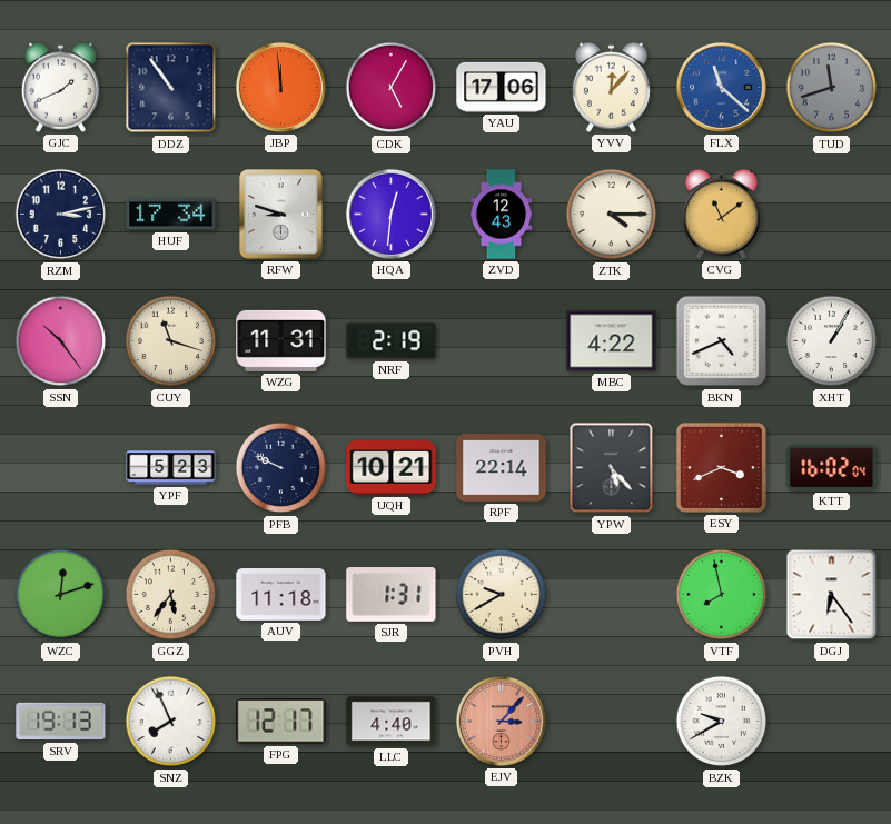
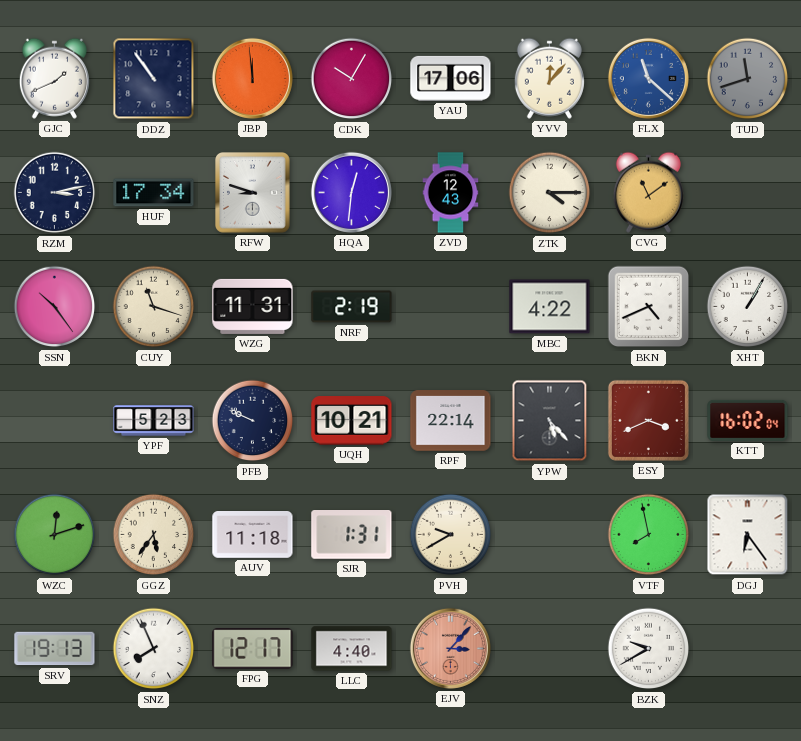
CDK: 5:05 -> 10:05
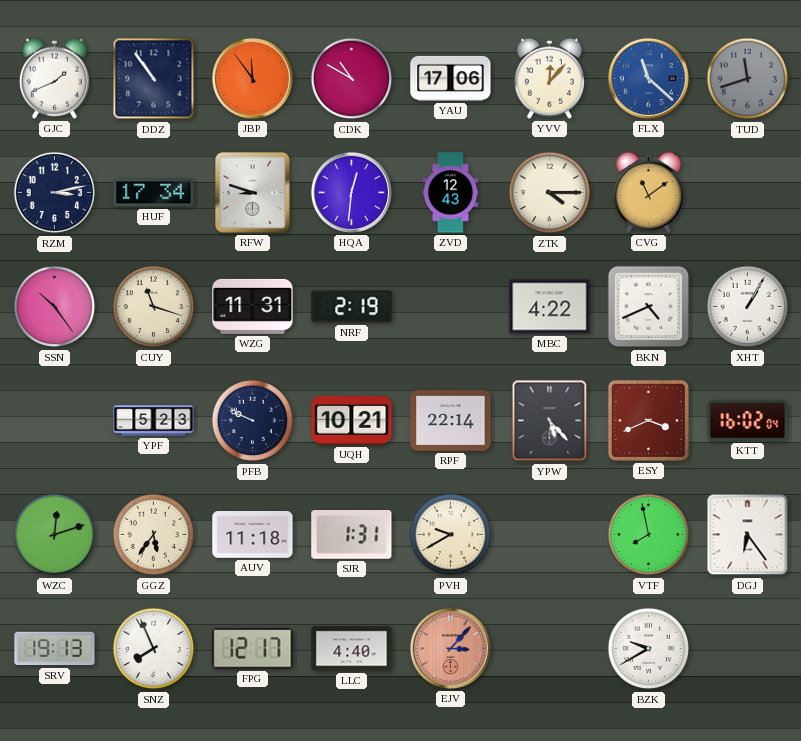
JBP: 11:59 -> 11:54
CDK: 10:05 -> 10:50
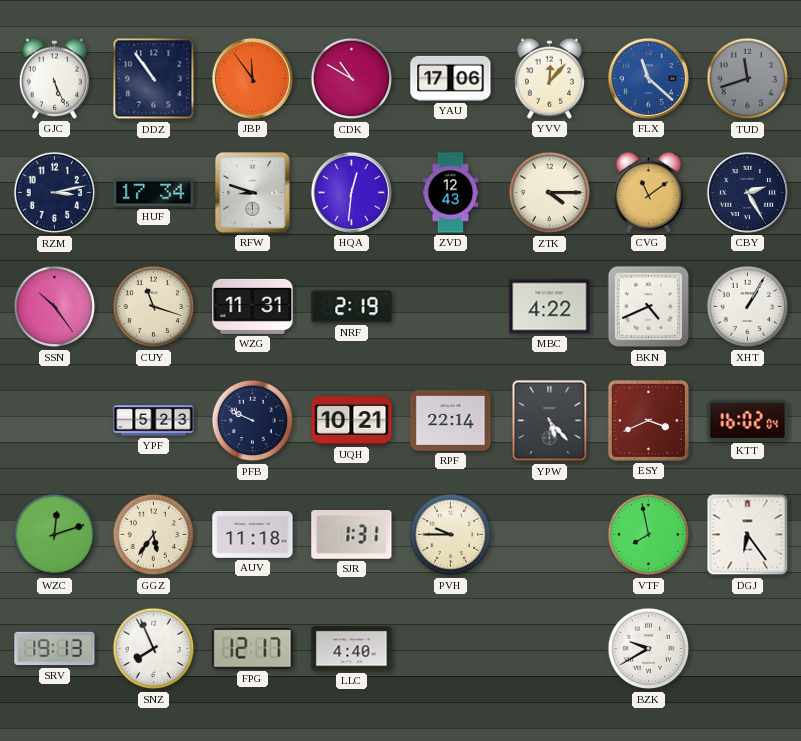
GJC: 1:41 -> 5:26
CBY: none -> 2:25
PVH: 9:40 -> 9:45
EJV: 3:07 -> none
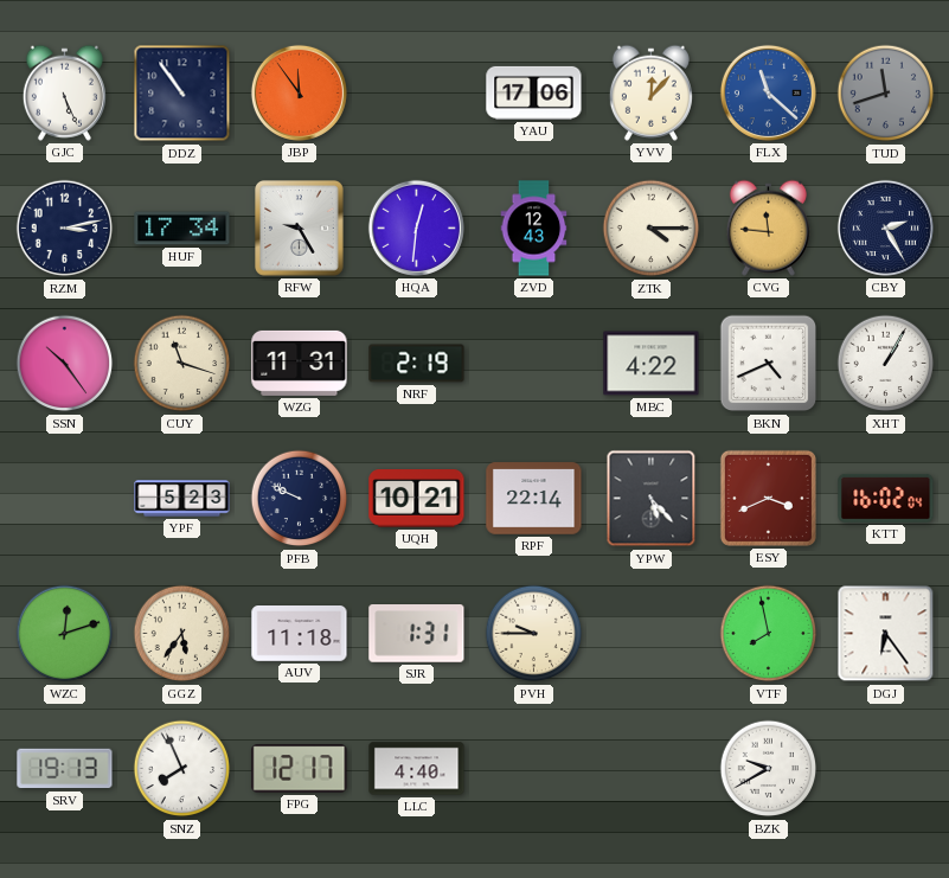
CDK: 10:50 -> none
RFW: 8:48 -> 9:25
CVG: 11:09 -> 11:46
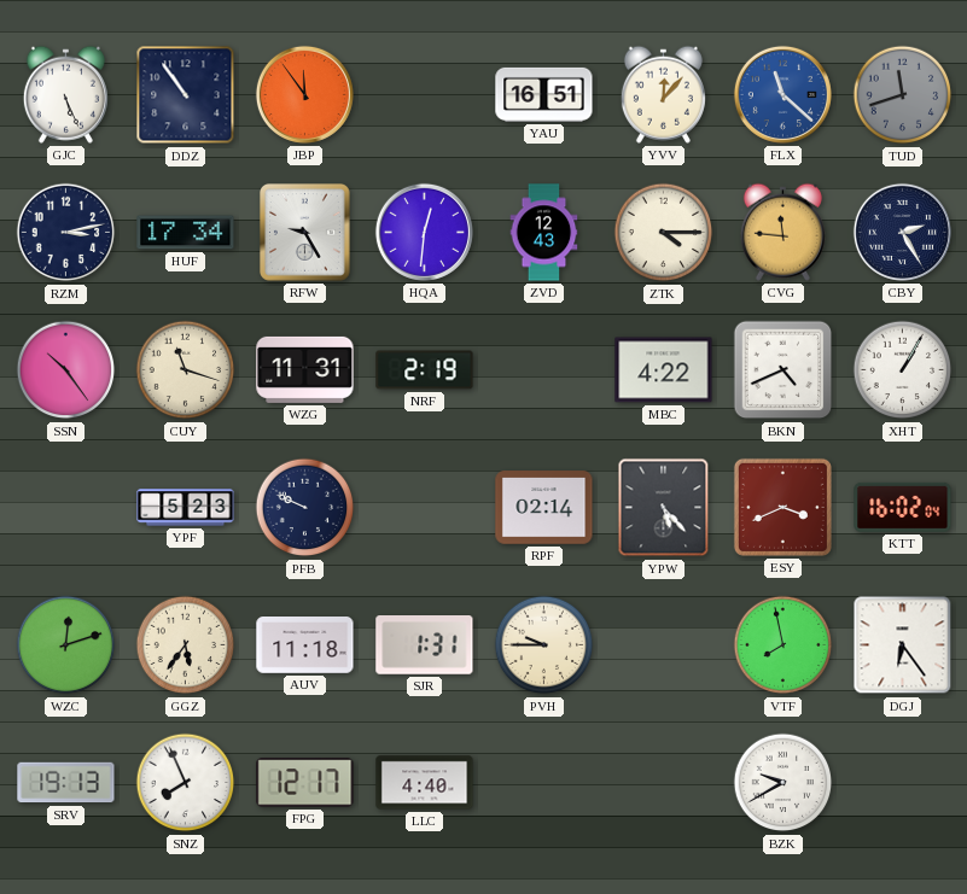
YAU: 17:06 -> 16:51
UQH: 10:21 -> none
RPF: 22:14 -> 02:14
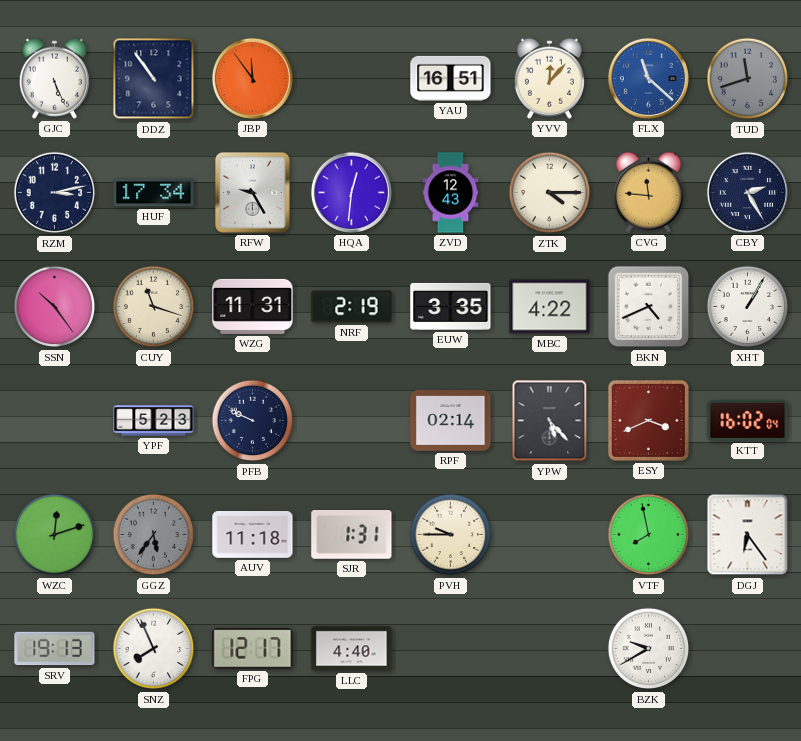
EUW: none -> 3:35
GGZ dial: cream -> grey
